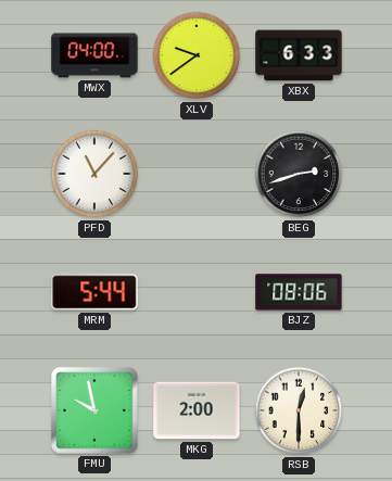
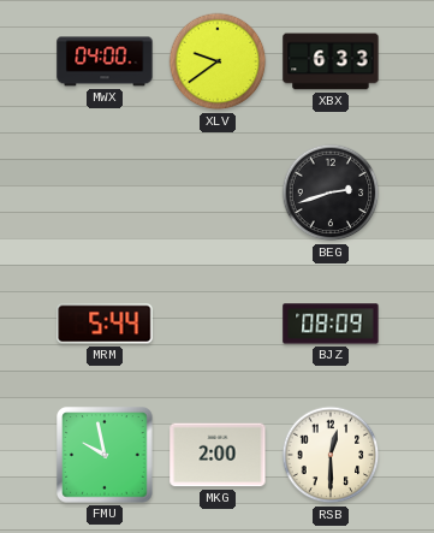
PFD: 11:07 -> none
BJZ: 08:06 -> 08:09
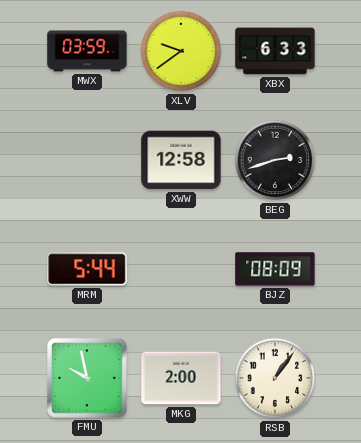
MWX: 04:00 -> 03:59
XWW: none -> 12:58
RSB: 12:30 -> 1:06
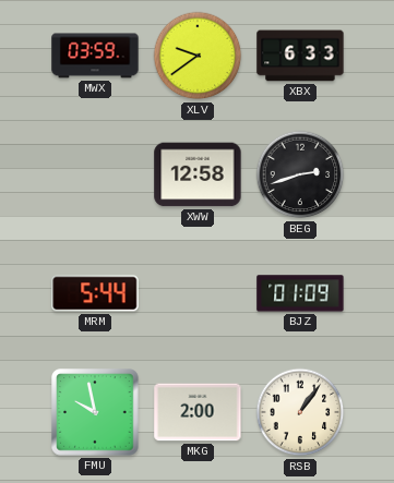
BJZ: 08:09 -> 01:09
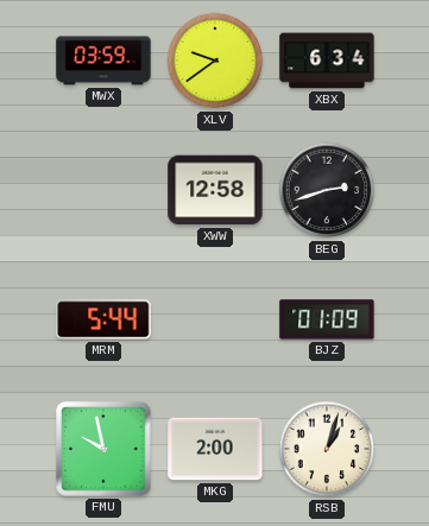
XBX: 6:33 -> 6:34
RSB: 1:06 -> 1:03
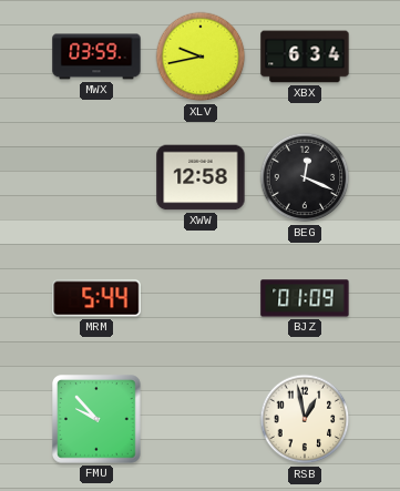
XLV: 9:39 -> 9:43
BEG: 2:42 -> 12:19
FMU: 9:58 -> 9:53
MKG: 2:00 -> none
RSB: 1:03 -> 12:58
